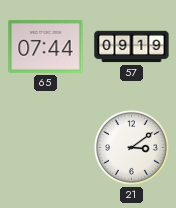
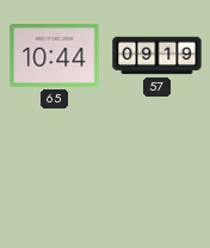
65: 07:44 -> 10:44
21: 3:09 -> none
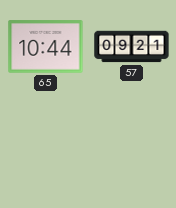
57: 09:19 -> 09:21
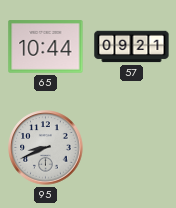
95: none -> 8:41
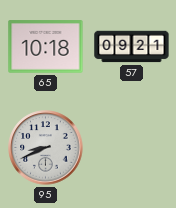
65: 10:44 -> 10:18
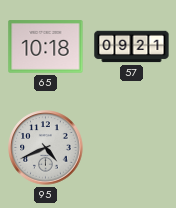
95: 8:41 -> 4:41
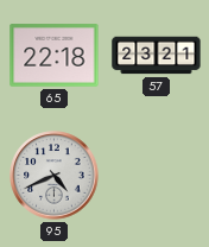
65: 10:18 -> 22:18
57: 09:21 -> 23:21
